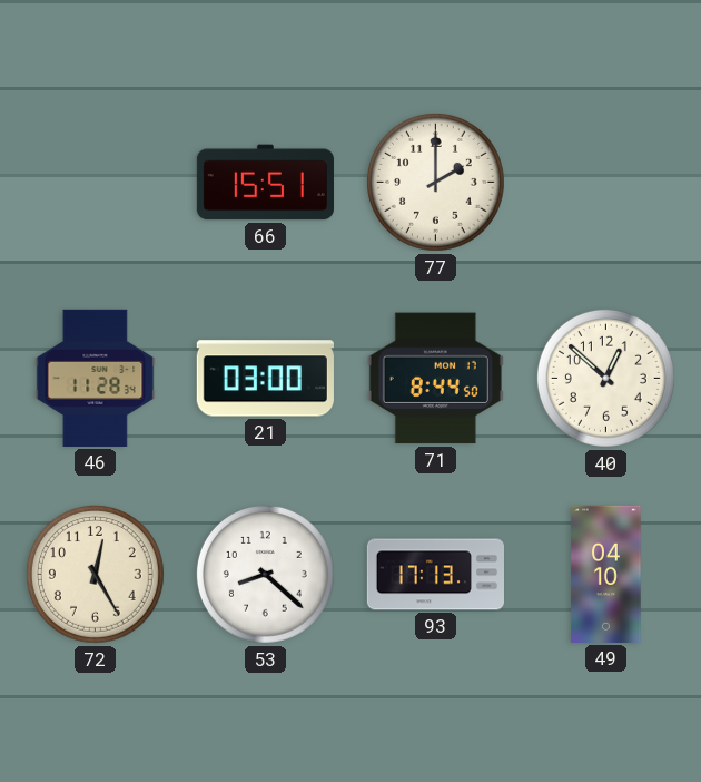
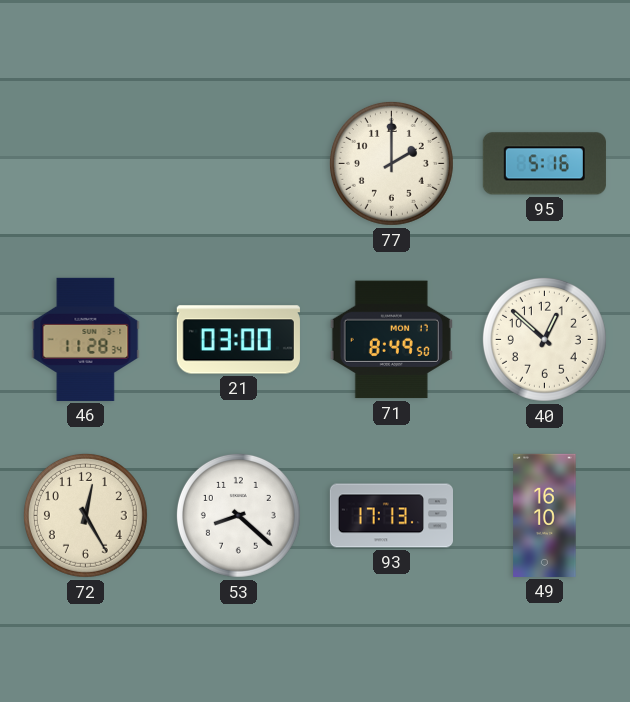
66: 15:51 -> none
95: none -> 5:16
71: 8:44 -> 8:49
49: 04:10 -> 16:10
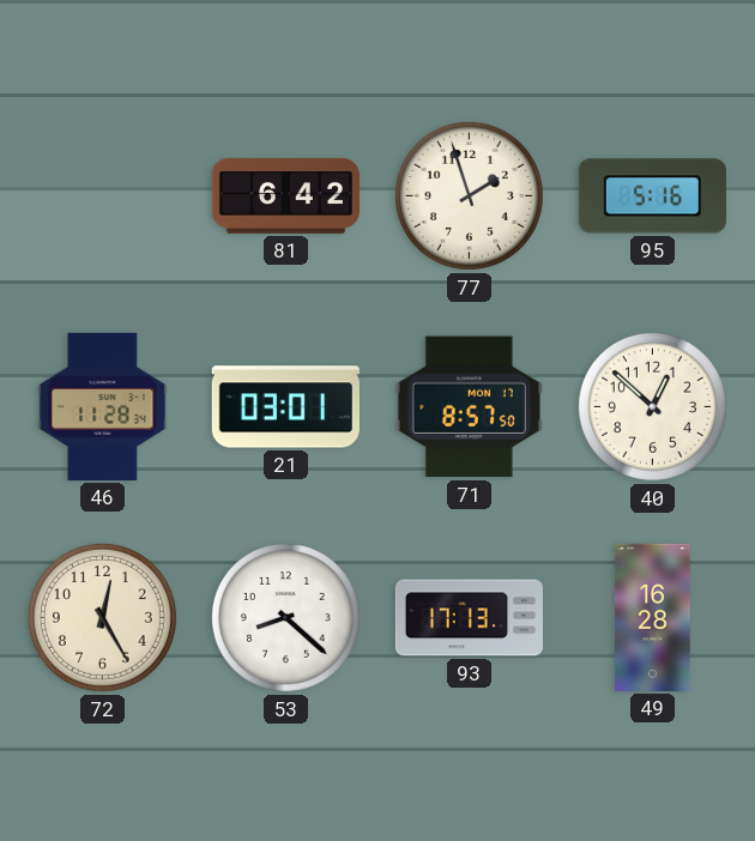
81: none -> 6:42
77: 2:00 -> 1:57
21: 03:00 -> 03:01
71: 8:49 -> 8:57
49: 16:10 -> 16:28
